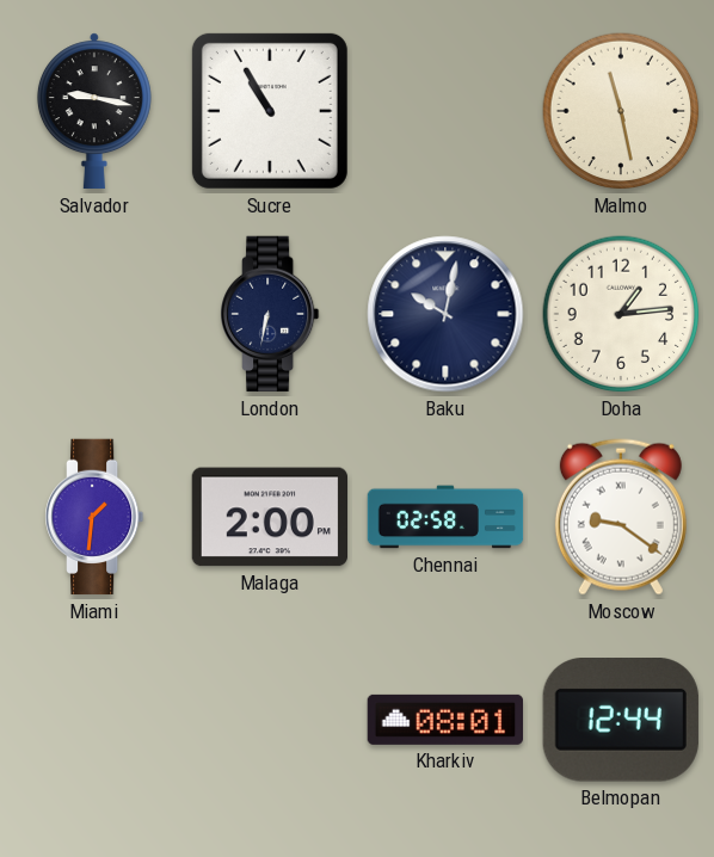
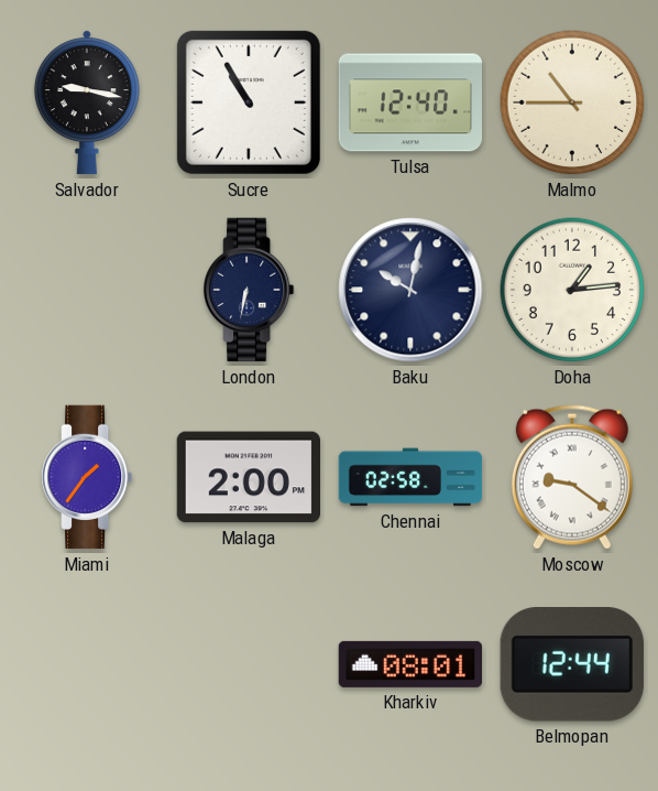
Tulsa: none -> 12:40
Malmo: 11:28 -> 10:45
Miami: 1:31 -> 1:36
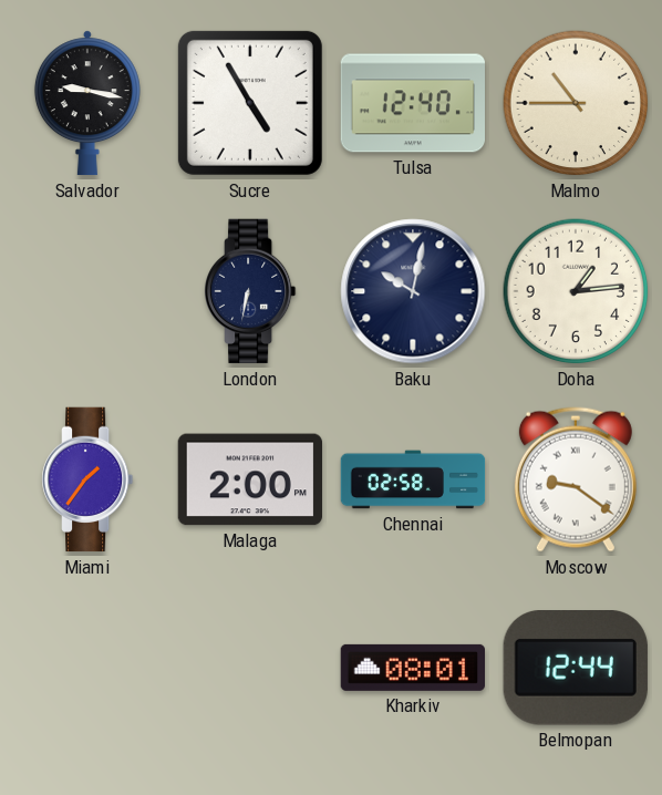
Sucre: 10:55 -> 4:55
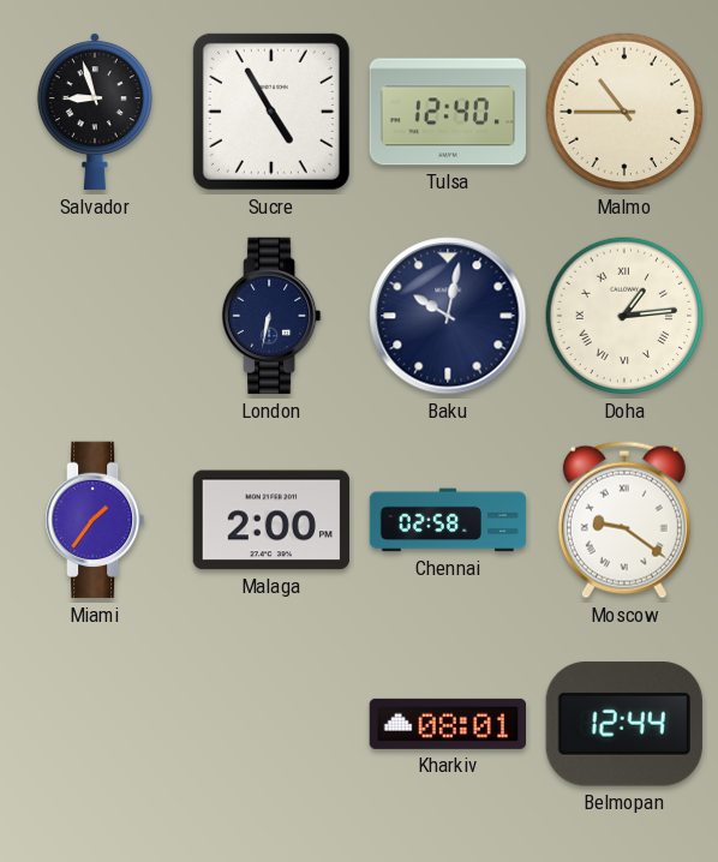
Salvador: 9:17 -> 8:57
Doha numerals: Arabic -> Roman
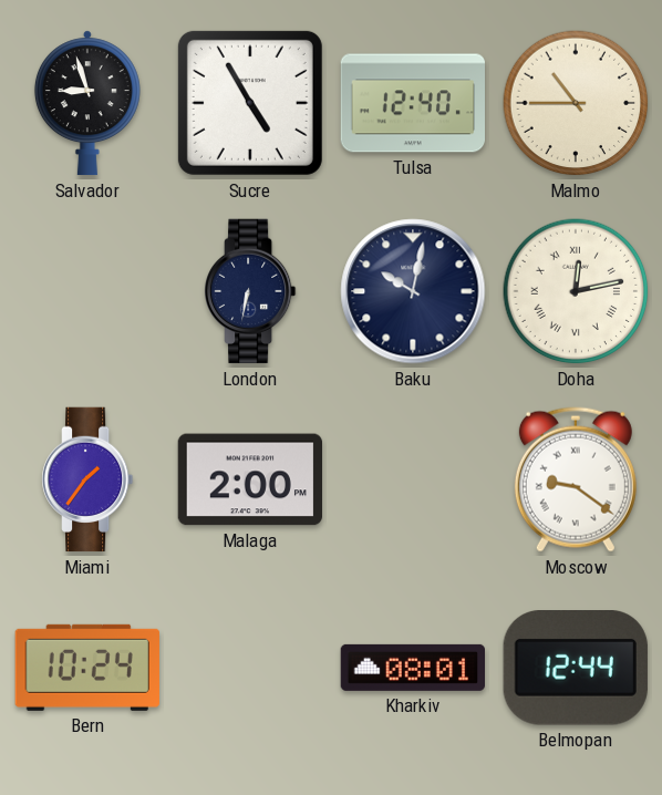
Doha: 1:14 -> 12:13
Chennai: 02:58 -> none
Bern: none -> 10:24
